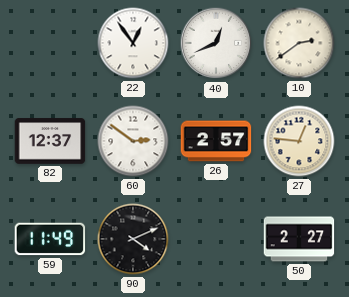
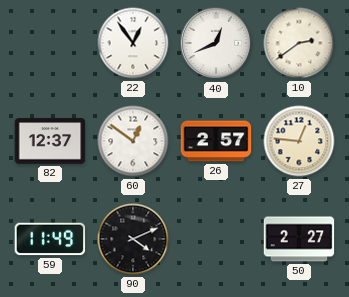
60: 2:51 -> 12:51
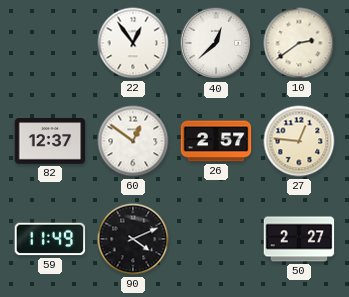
40: 12:41 -> 12:38
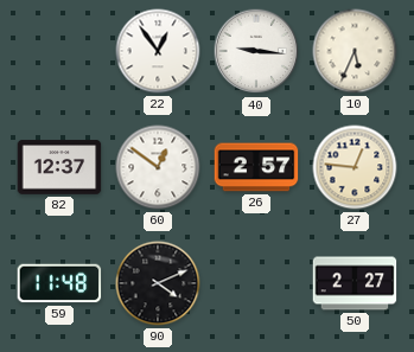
40: 12:38 -> 9:16
10: 2:39 -> 5:34
59: 11:49 -> 11:48
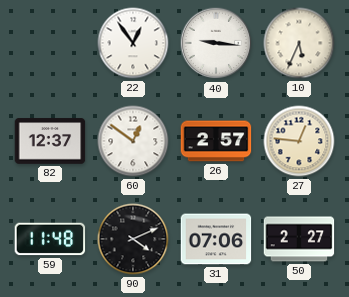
31: none -> 07:06
